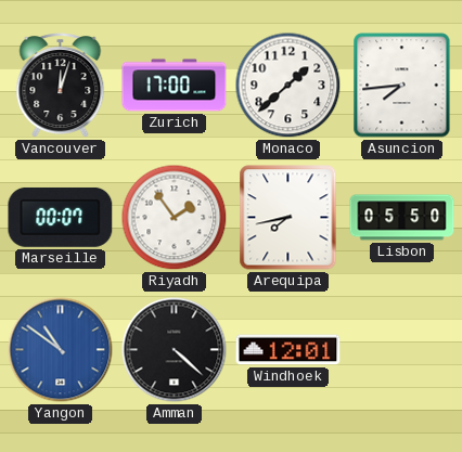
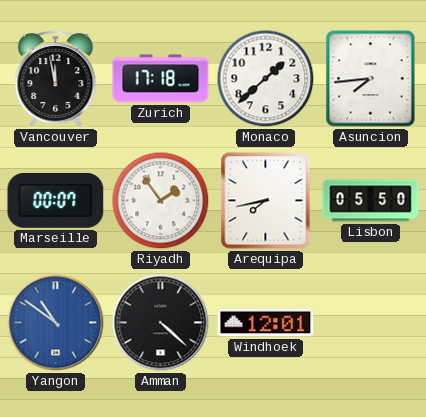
Vancouver: 12:03 -> 11:58
Zurich: 17:00 -> 17:18
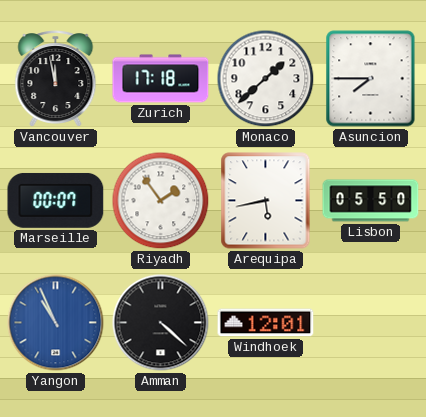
Asuncion: 7:44 -> 7:45
Arequipa: 7:43 -> 5:43
Yangon: 10:51 -> 10:56
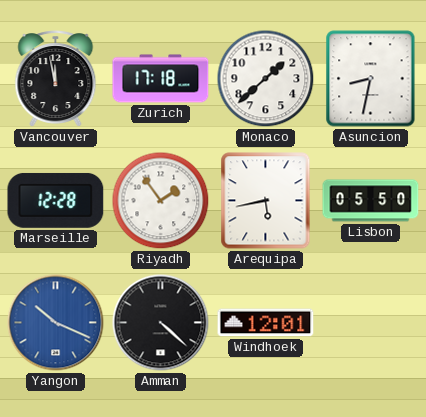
Asuncion: 7:45 -> 8:32
Marseille: 00:07 -> 12:28
Yangon: 10:56 -> 10:19
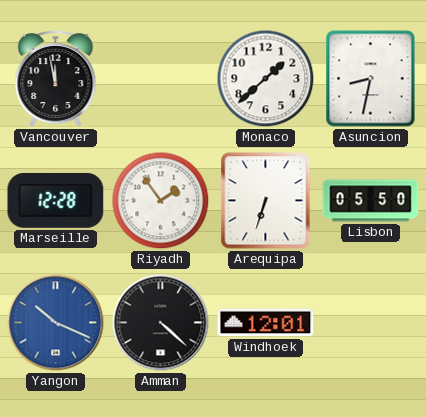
Zurich: 17:18 -> none
Arequipa: 5:43 -> 6:33
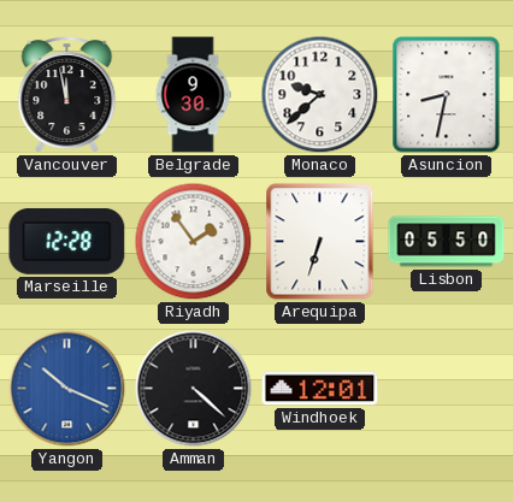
Belgrade: none -> 9:30
Monaco: 1:38 -> 9:38
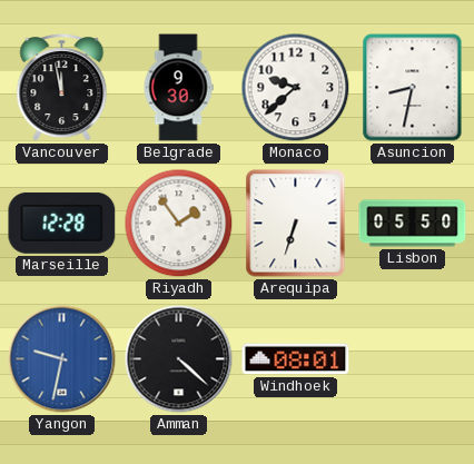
Yangon: 10:19 -> 9:32
Windhoek: 12:01 -> 08:01
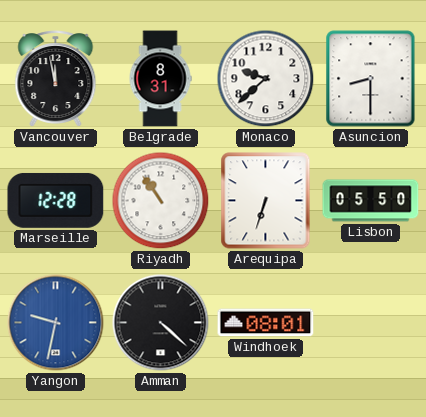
Belgrade: 9:30 -> 8:31
Asuncion: 8:32 -> 8:30
Riyadh: 1:54 -> 10:54
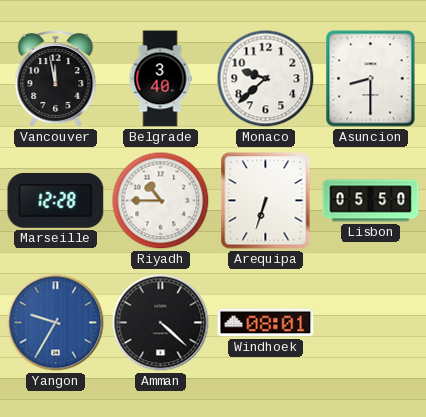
Belgrade: 8:31 -> 3:40
Riyadh: 10:54 -> 10:45
Yangon: 9:32 -> 9:35
